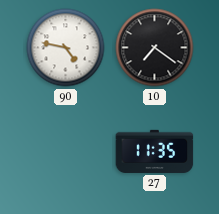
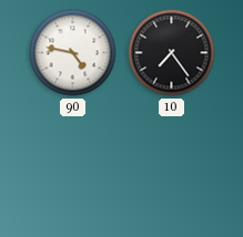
10: 7:21 -> 7:24
27: 11:35 -> none
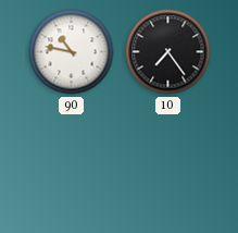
90: 4:47 -> 10:47
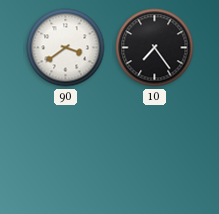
90: 10:47 -> 3:39
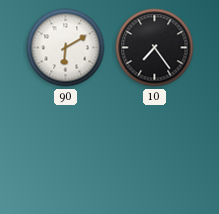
90: 3:39 -> 6:10
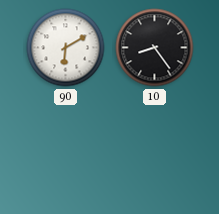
10: 7:24 -> 8:24
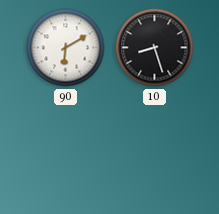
10: 8:24 -> 8:27
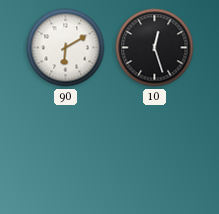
10: 8:27 -> 12:27
